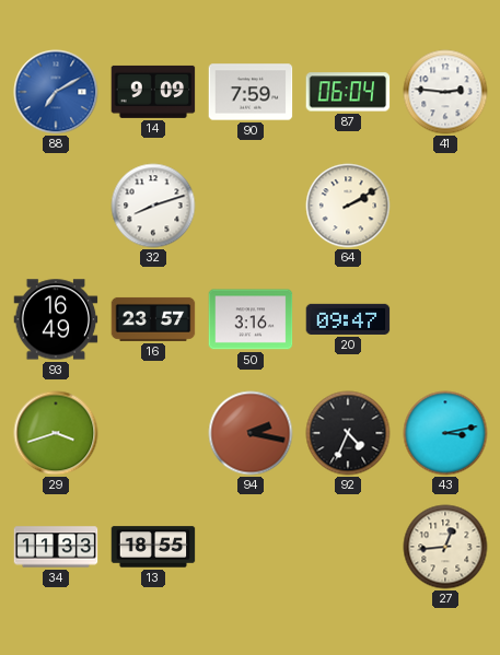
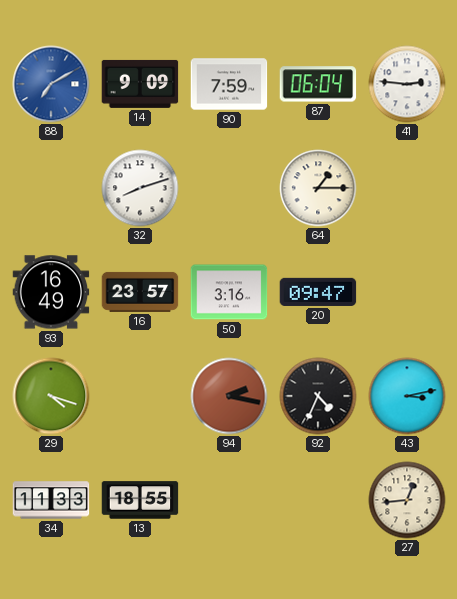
64: 2:10 -> 1:15
29: 3:42 -> 4:18
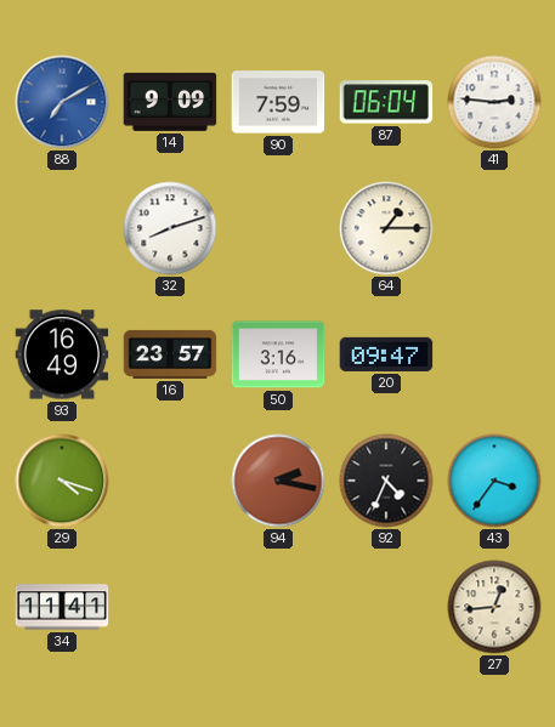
43: 3:13 -> 3:36
34: 11:33 -> 11:41
13: 18:55 -> none
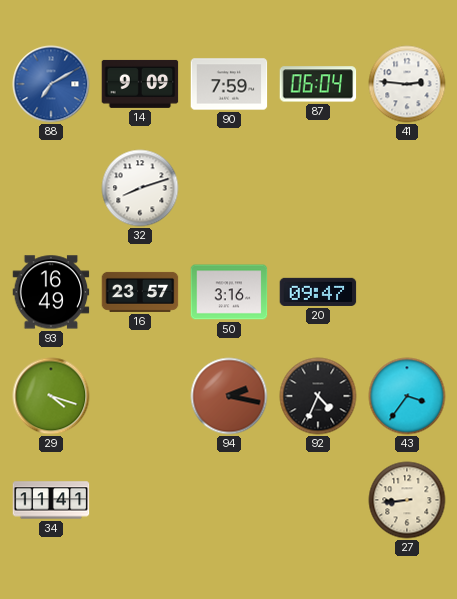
64: 1:15 -> none
27: 12:44 -> 8:44
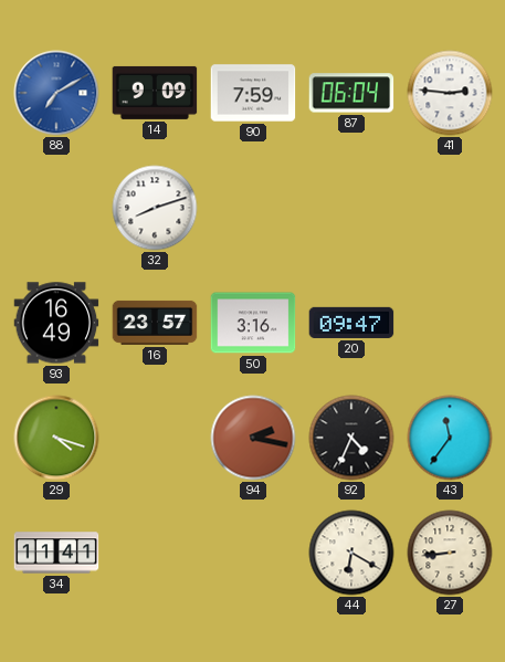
43: 3:36 -> 11:36
44: none -> 6:20
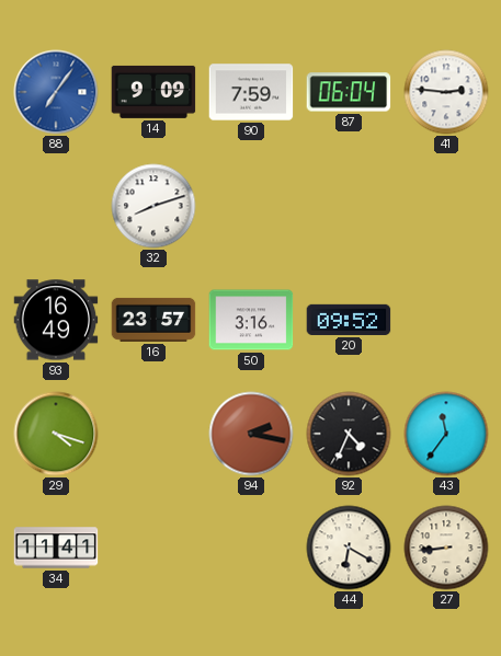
88: 7:10 -> 7:06
20: 09:47 -> 09:52
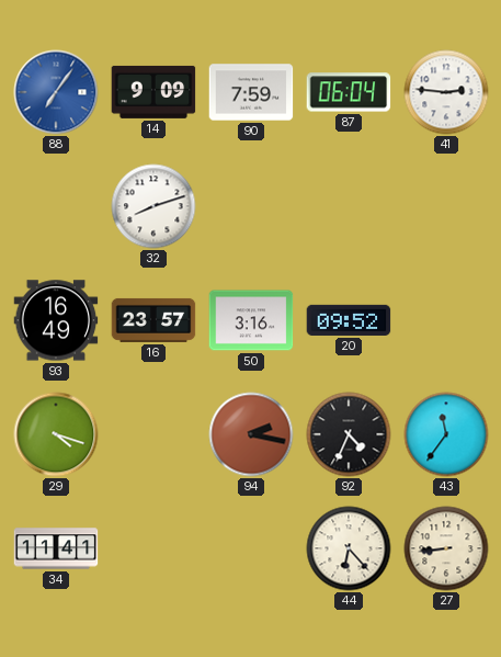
44: 6:20 -> 6:23
